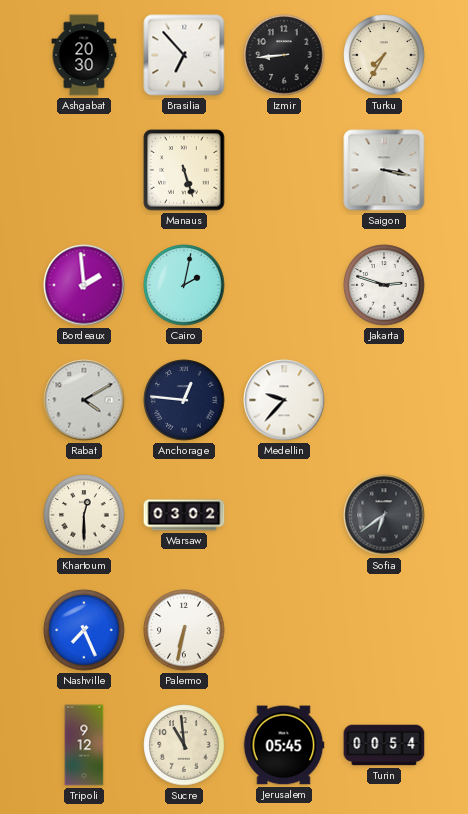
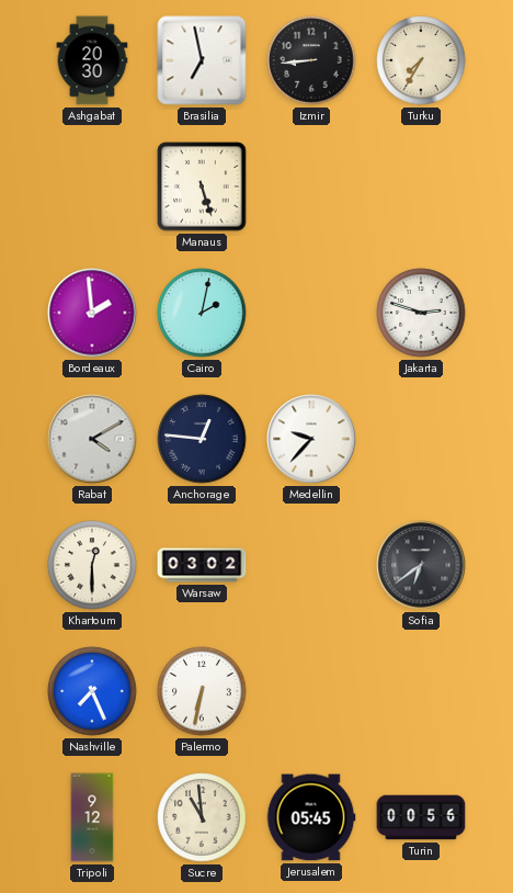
Brasilia: 6:53 -> 6:58
Saigon: 3:17 -> none
Turin: 00:54 -> 00:56
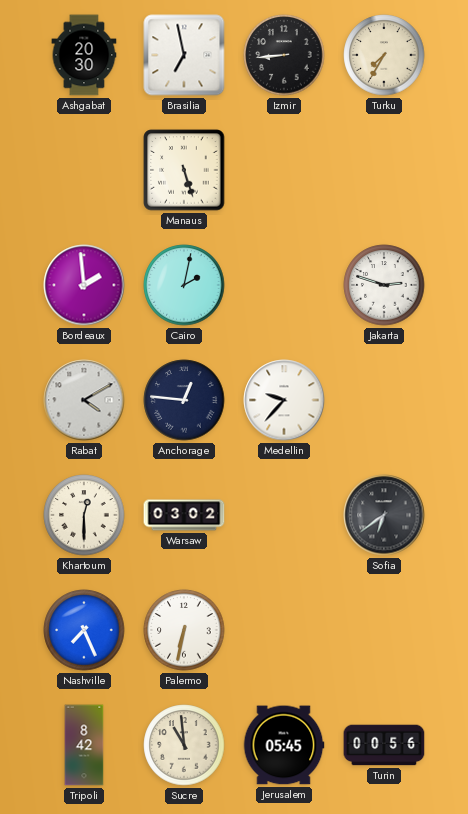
Tripoli: 9:12 -> 8:42
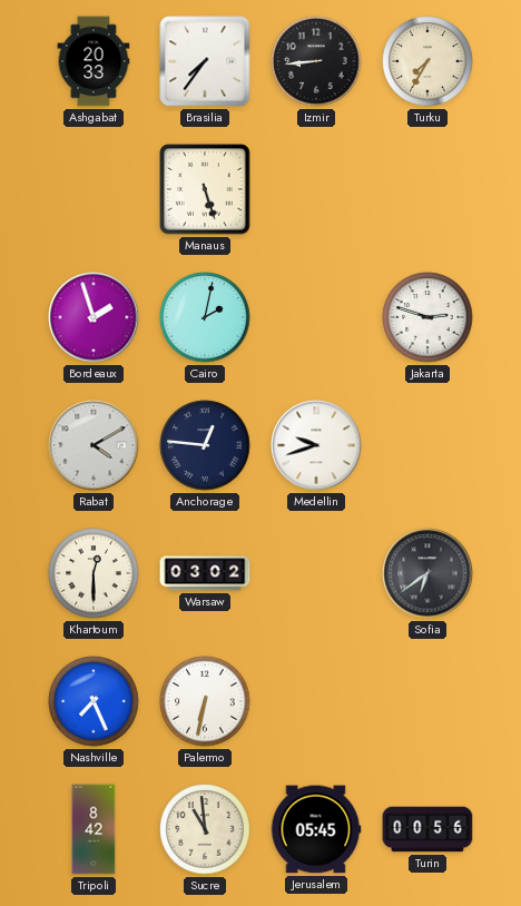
Ashgabat: 20:30 -> 20:33
Brasilia: 6:58 -> 7:36
Bordeaux: 1:59 -> 1:57
Medellin: 9:37 -> 9:42
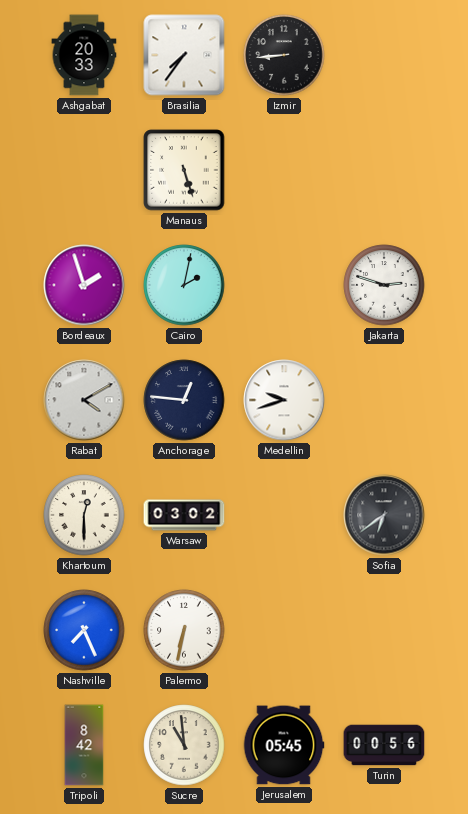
Turku: 7:35 -> none
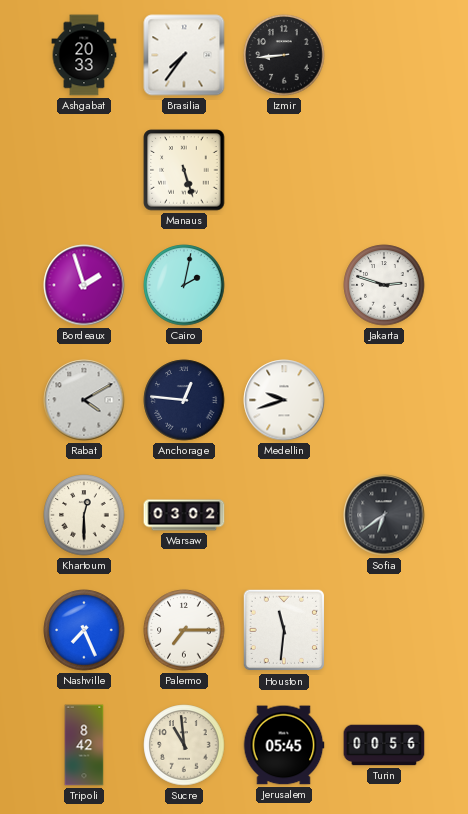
Palermo: 6:32 -> 7:15
Houston: none -> 11:31
